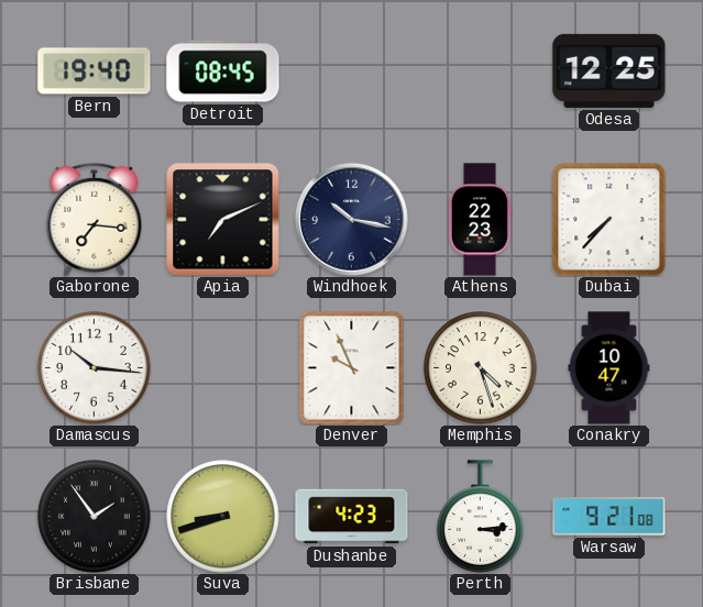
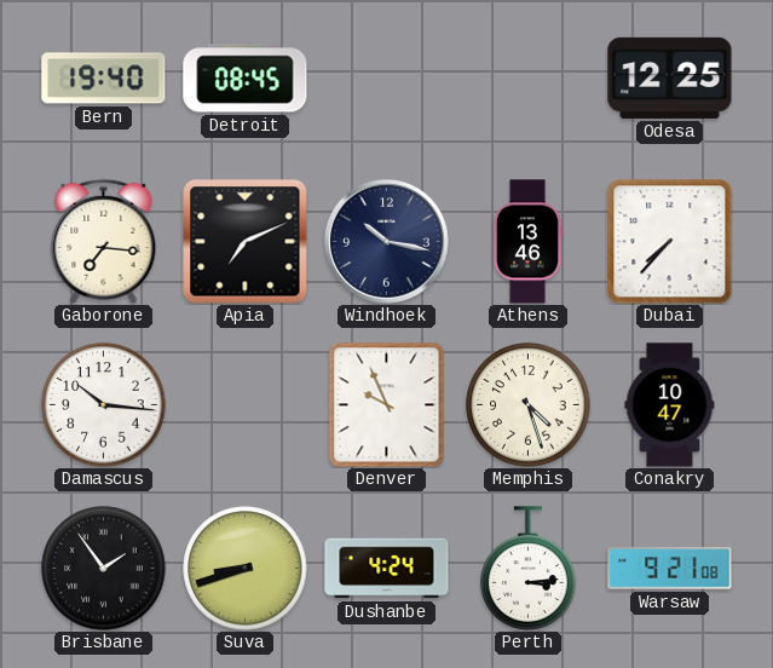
Athens: 22:23 -> 13:46
Dushanbe: 4:23 -> 4:24
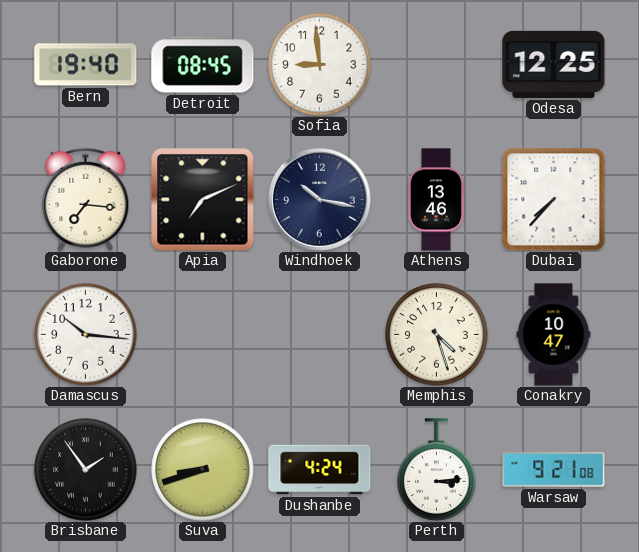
Sofia: none -> 8:59
Denver: 9:56 -> none
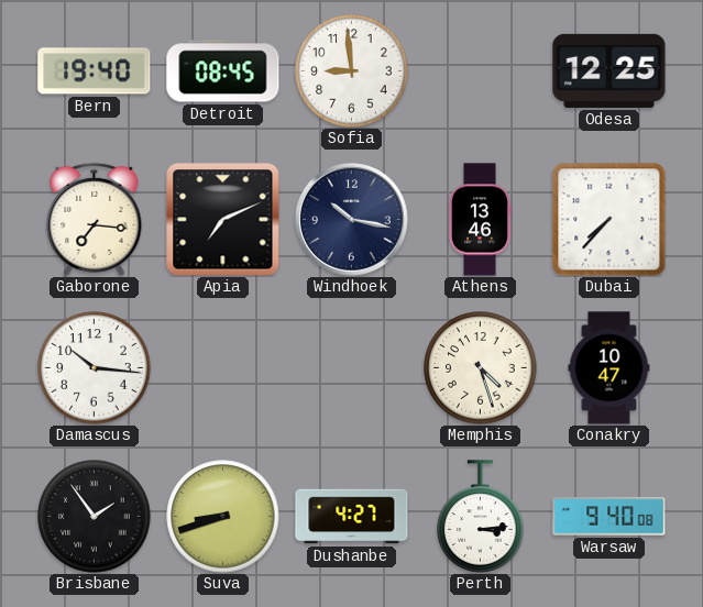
Dushanbe: 4:24 -> 4:27
Warsaw: 9:21 -> 9:40
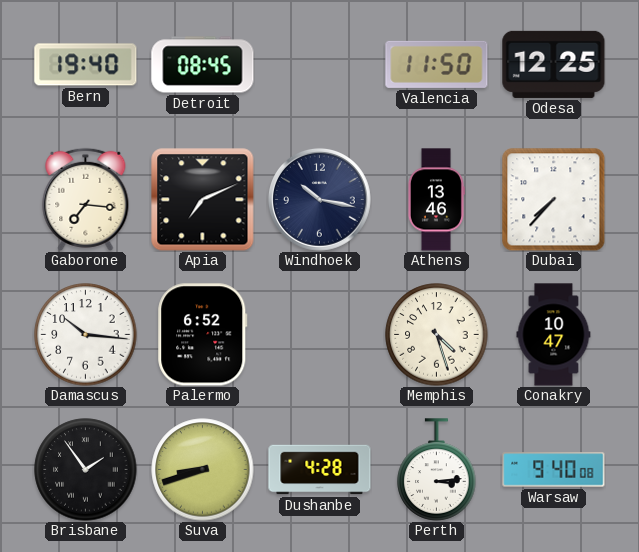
Sofia: 8:59 -> none
Valencia: none -> 11:50
Palermo: none -> 6:52
Dushanbe: 4:27 -> 4:28
